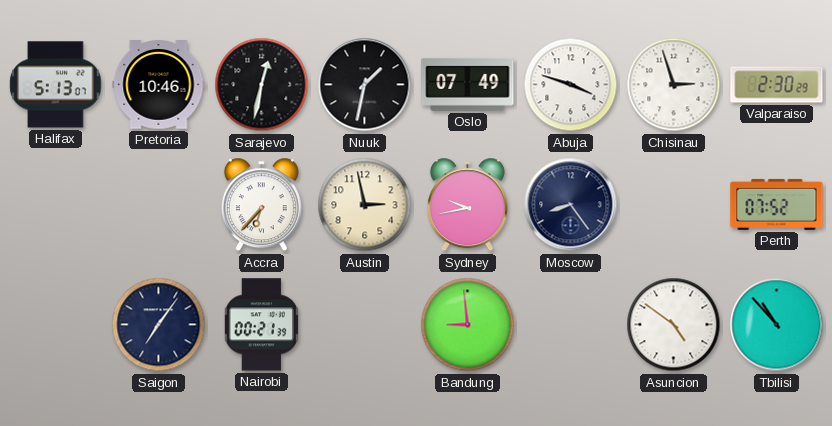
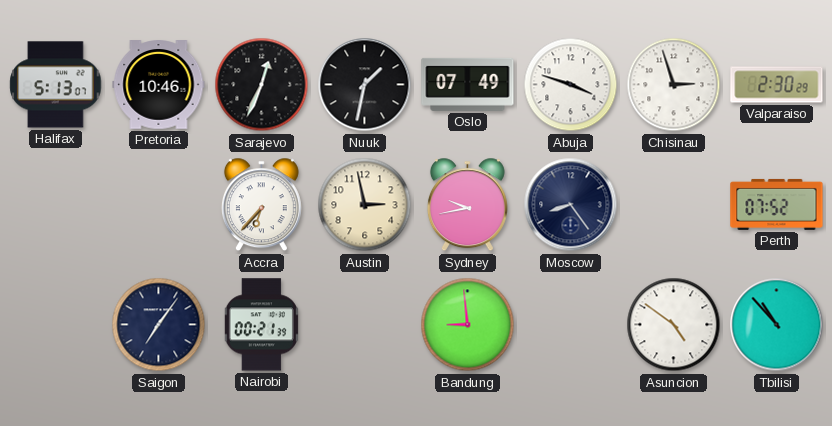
Sarajevo: 12:32 -> 12:34
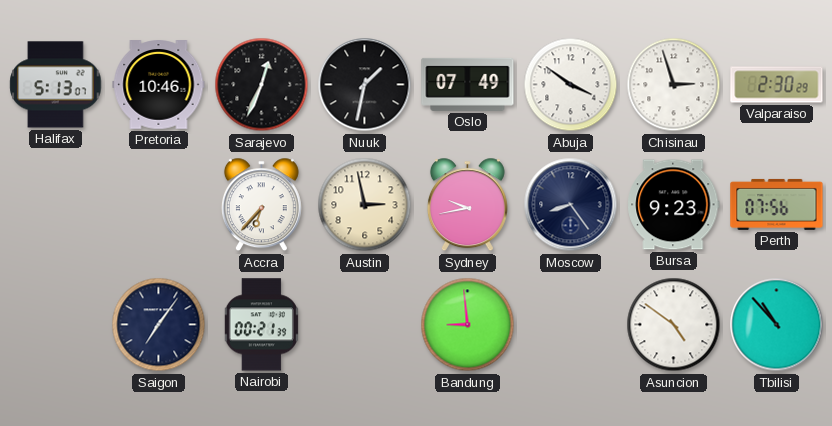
Abuja: 3:48 -> 3:51
Bursa: none -> 9:23
Perth: 07:52 -> 07:56
